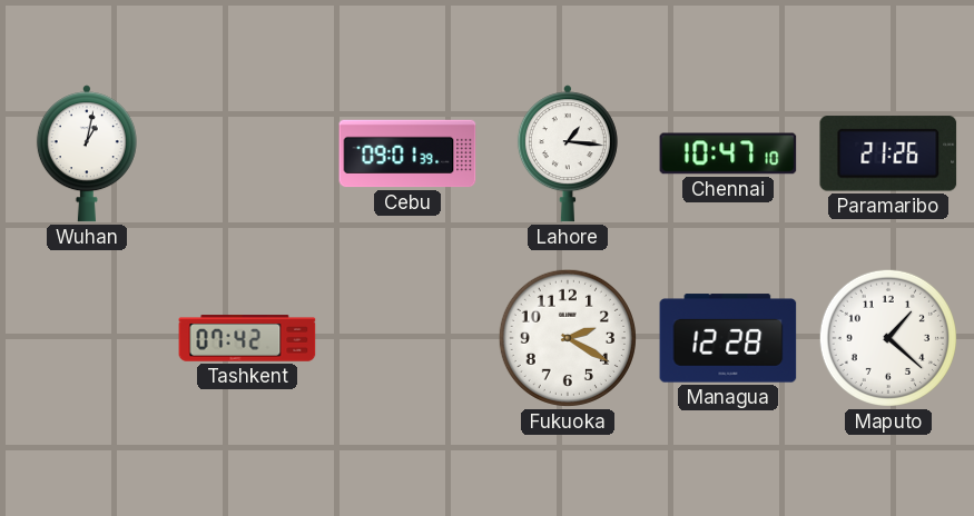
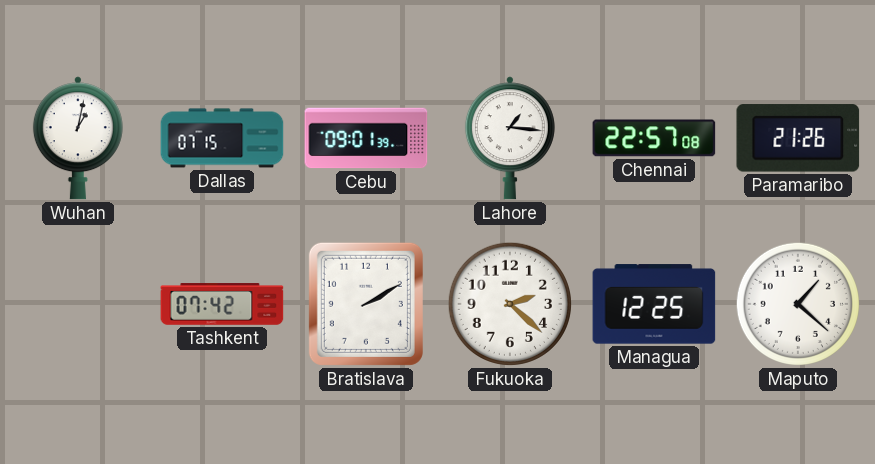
Dallas: none -> 07:15
Chennai: 10:47 -> 22:57
Bratislava: none -> 2:10
Fukuoka: 2:20 -> 2:22
Managua: 12:28 -> 12:25
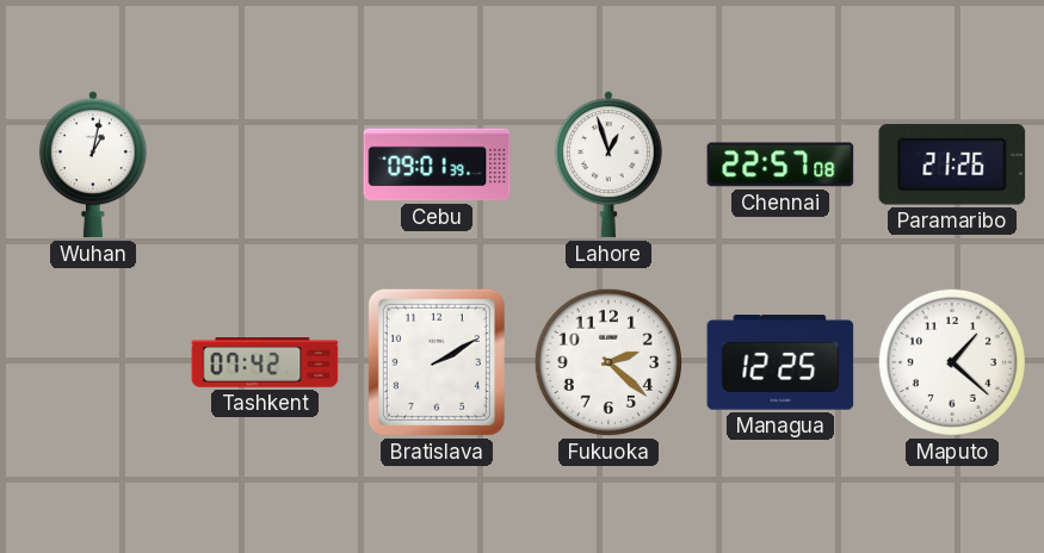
Dallas: 07:15 -> none
Lahore: 1:16 -> 12:57
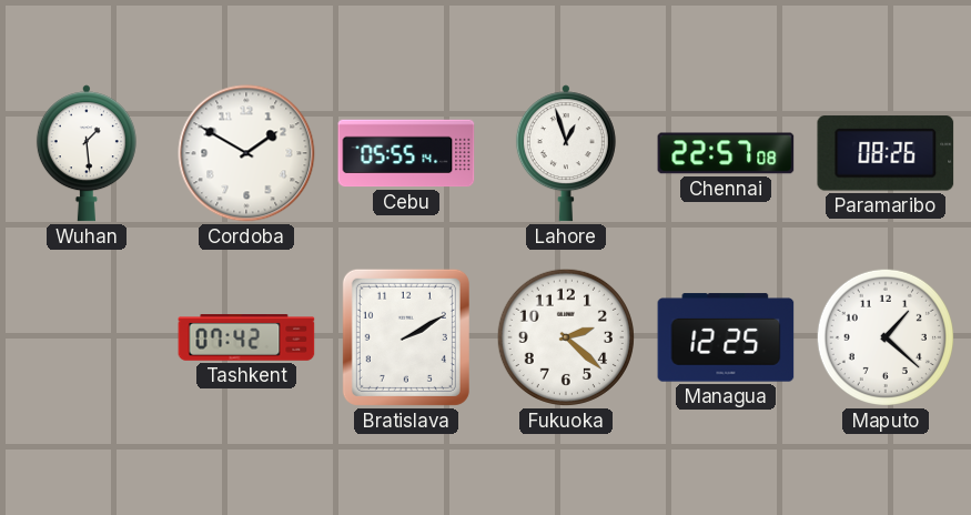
Wuhan: 1:02 -> 1:29
Cordoba: none -> 1:50
Cebu: 09:01 -> 05:55
Paramaribo: 21:26 -> 08:26
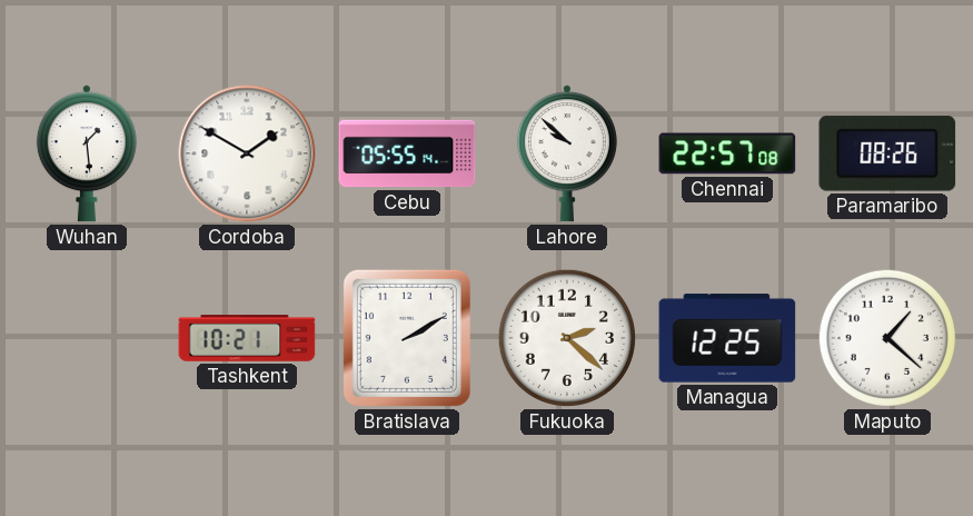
Lahore: 12:57 -> 9:52
Tashkent: 07:42 -> 10:21
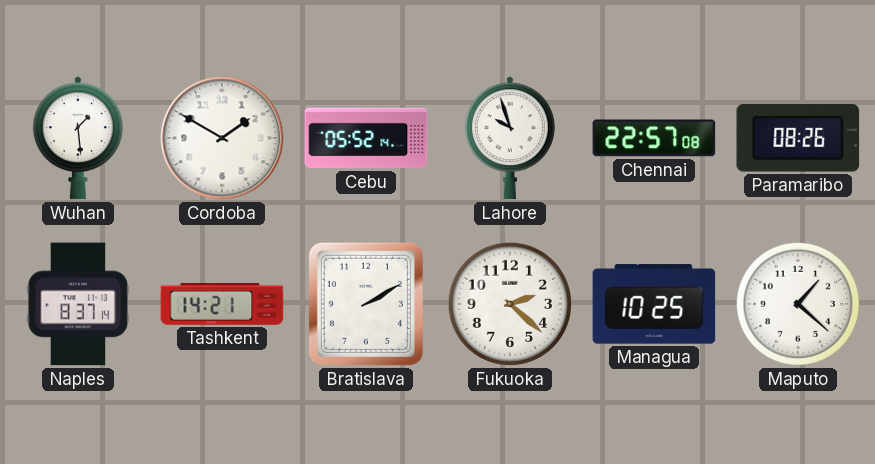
Cebu: 05:55 -> 05:52
Lahore: 9:52 -> 9:57
Naples: none -> 8:37
Tashkent: 10:21 -> 14:21
Managua: 12:25 -> 10:25
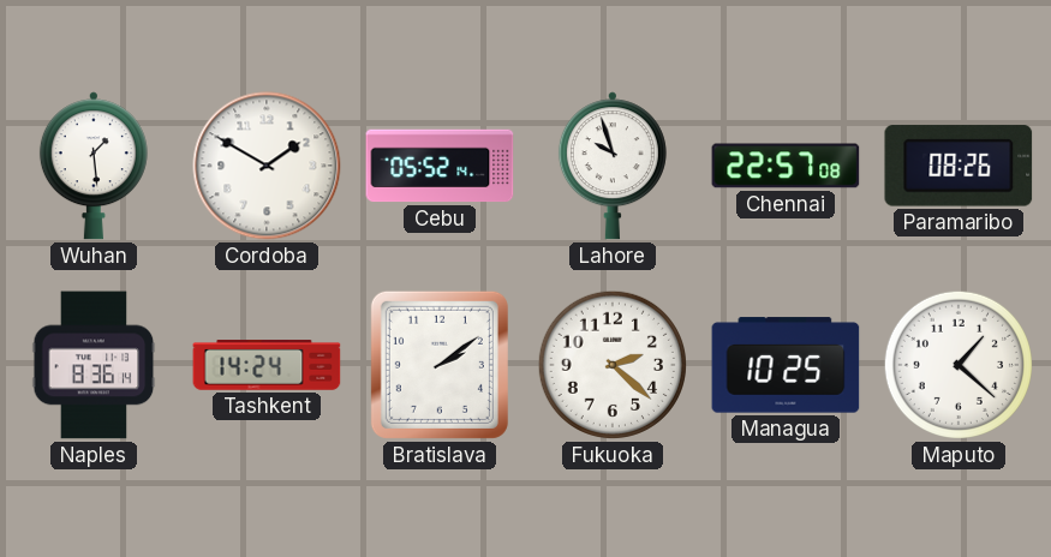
Naples: 8:37 -> 8:36
Tashkent: 14:21 -> 14:24
Bratislava: 2:10 -> 2:09
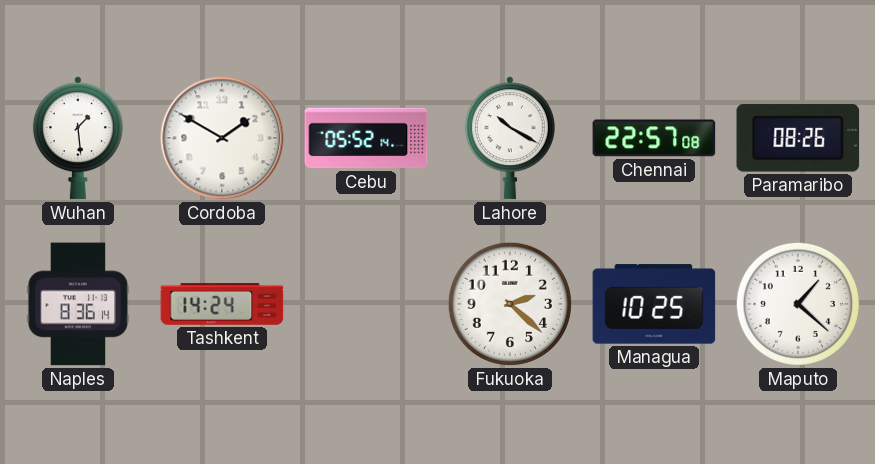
Lahore: 9:57 -> 10:20
Bratislava: 2:09 -> none
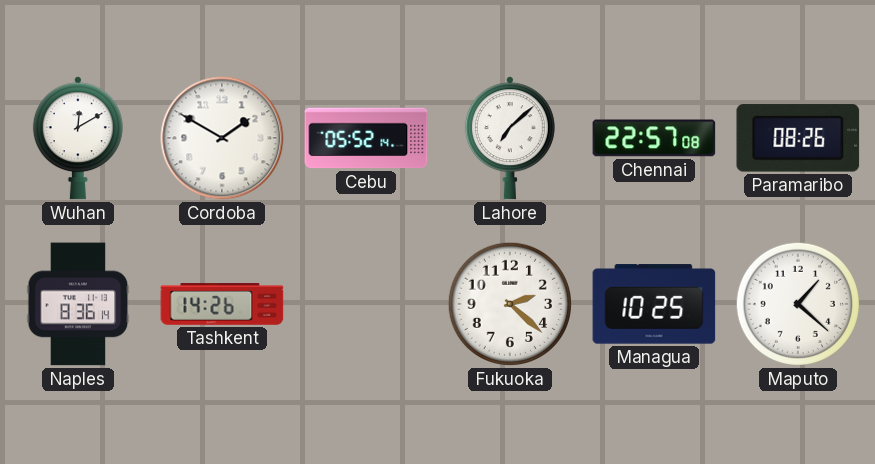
Wuhan: 1:29 -> 12:10
Lahore: 10:20 -> 7:08
Tashkent: 14:24 -> 14:26
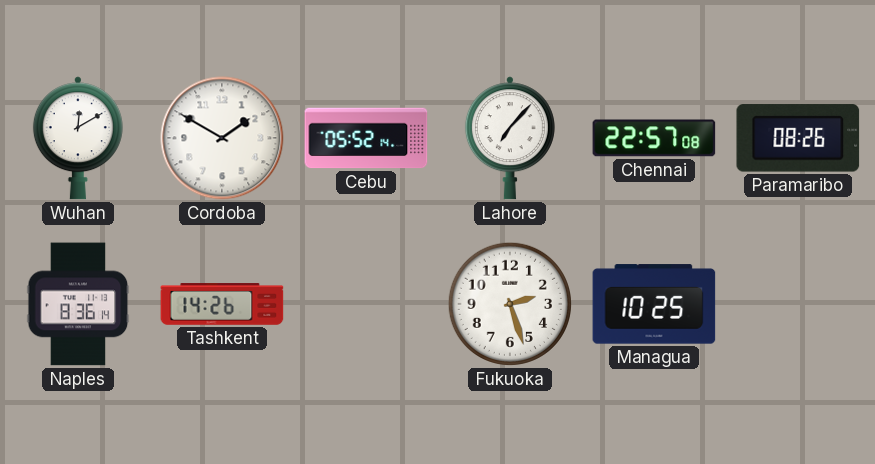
Lahore: 7:08 -> 7:07
Fukuoka: 2:22 -> 2:27
Maputo: 1:22 -> none
